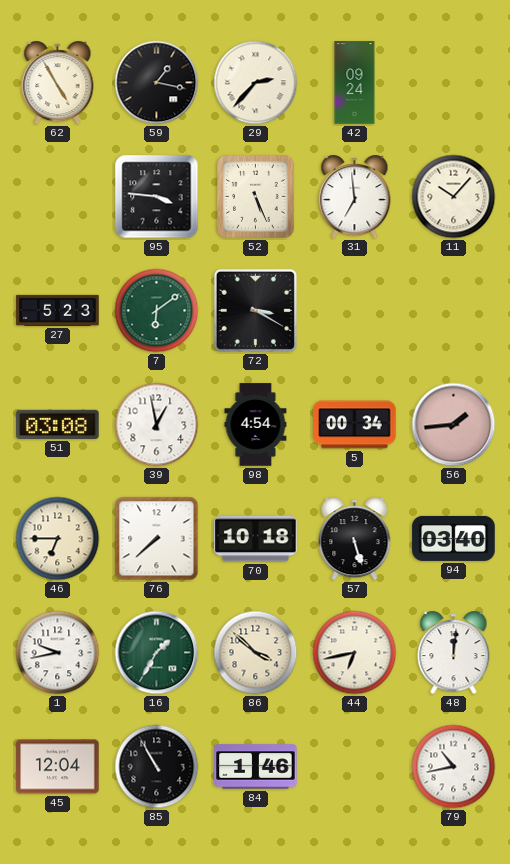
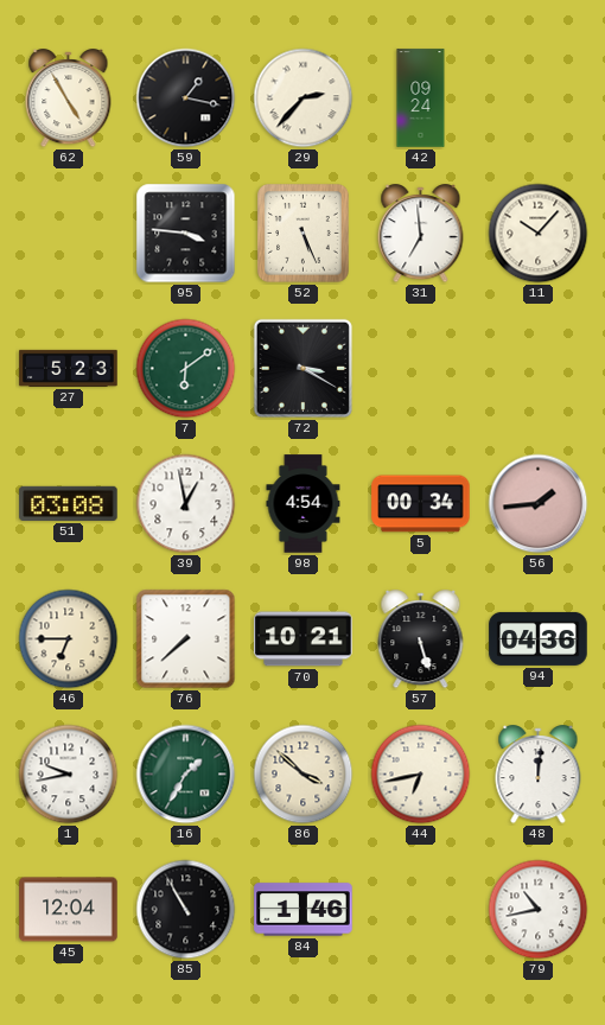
70: 10:18 -> 10:21
94: 03:40 -> 04:36
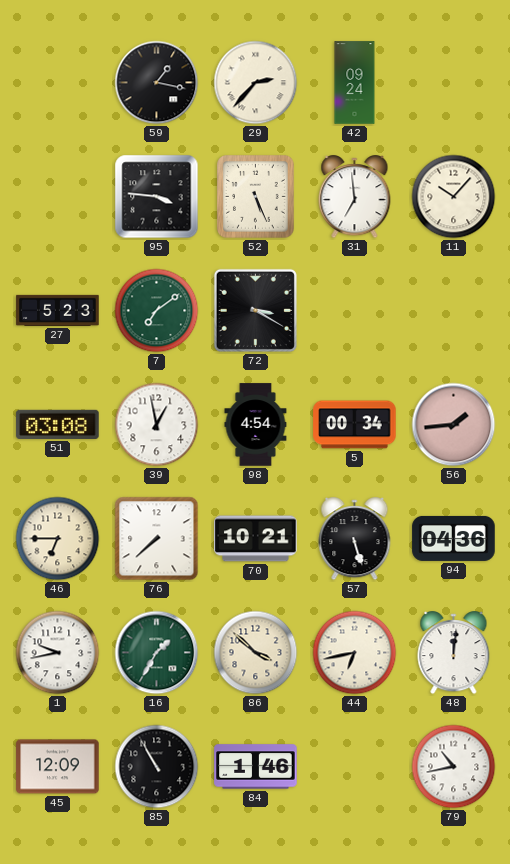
62: 4:55 -> none
7: 6:09 -> 7:09
45: 12:04 -> 12:09
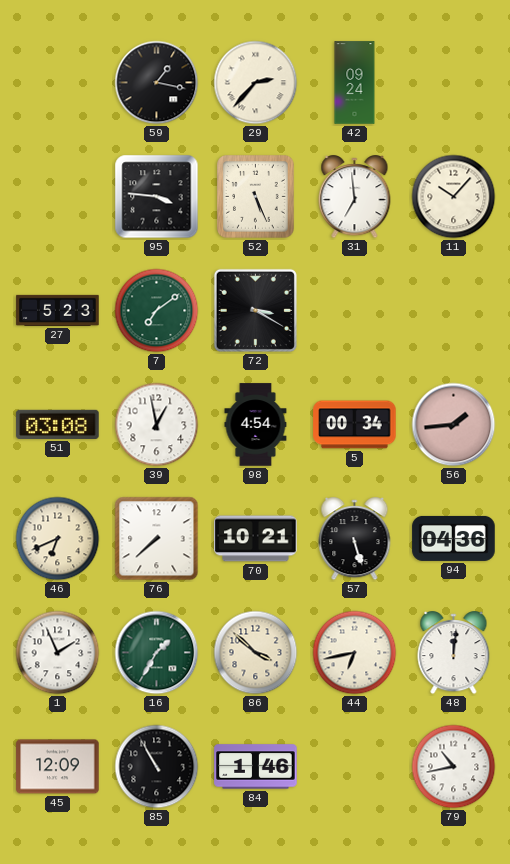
46: 6:45 -> 6:41
1: 9:43 -> 1:56
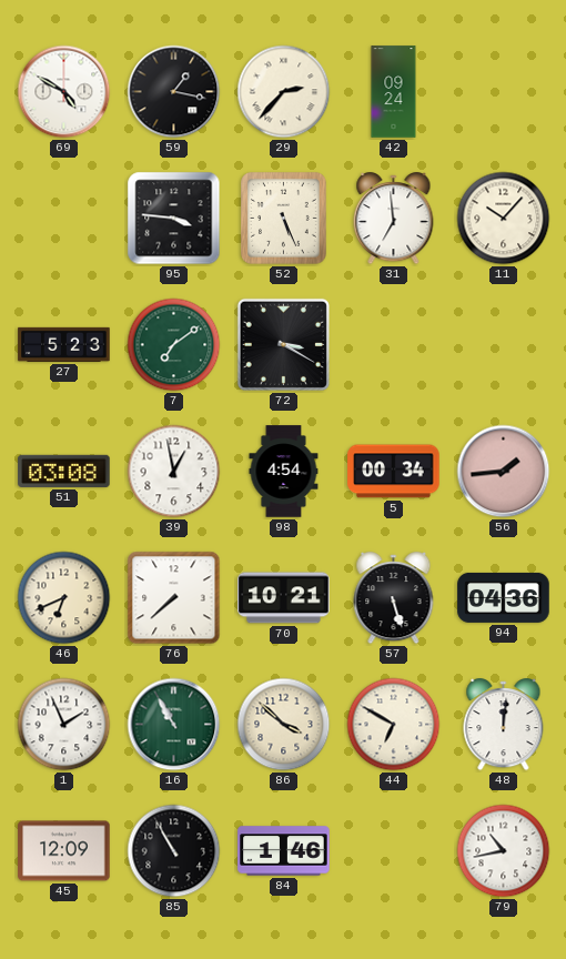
69: none -> 4:50
16: 1:35 -> 10:55
44: 6:43 -> 6:50
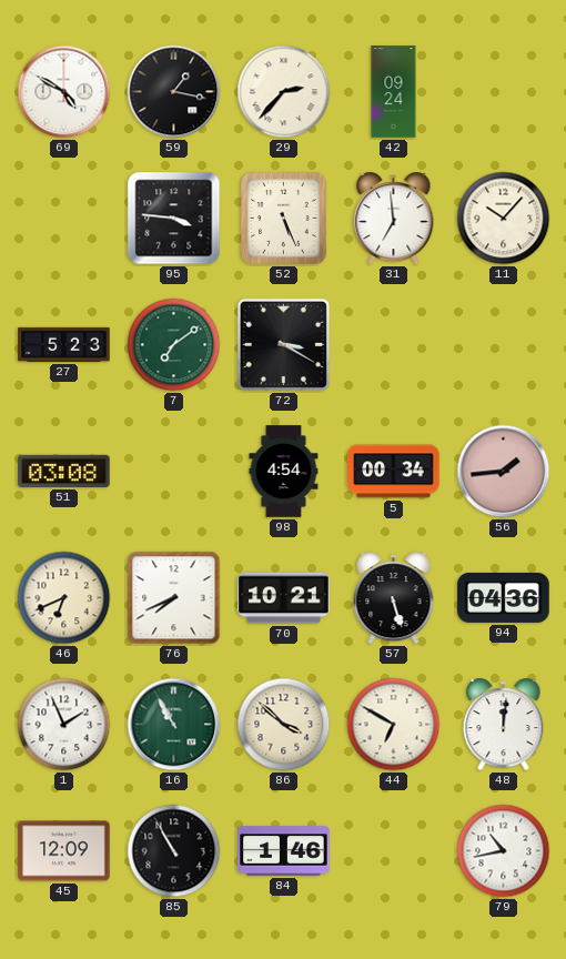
39: 12:58 -> none
76: 7:38 -> 7:41
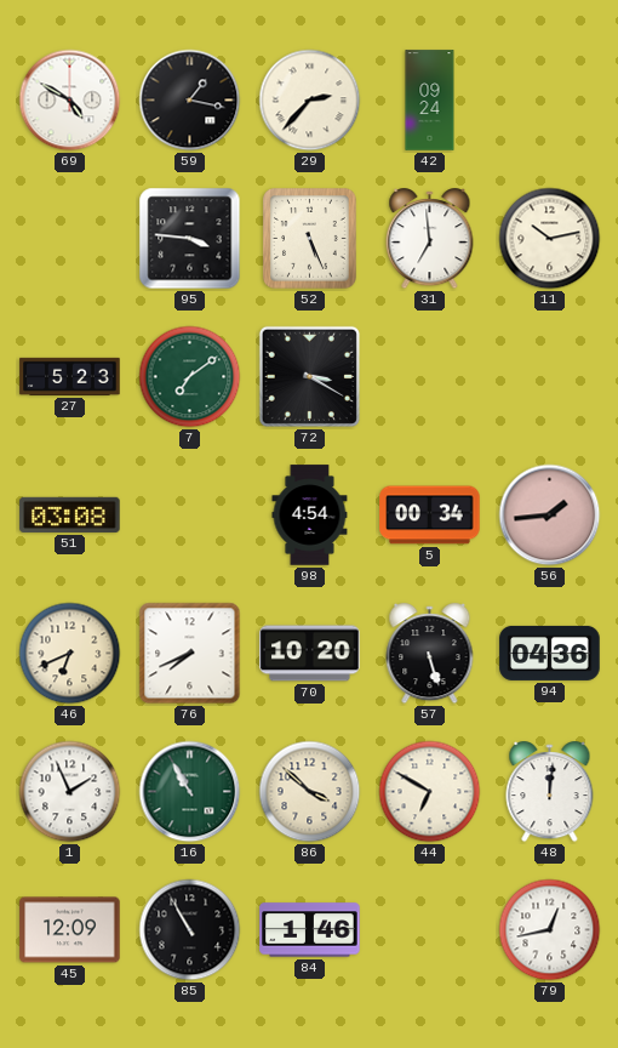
11: 10:07 -> 10:13
70: 10:21 -> 10:20
79: 10:43 -> 12:43
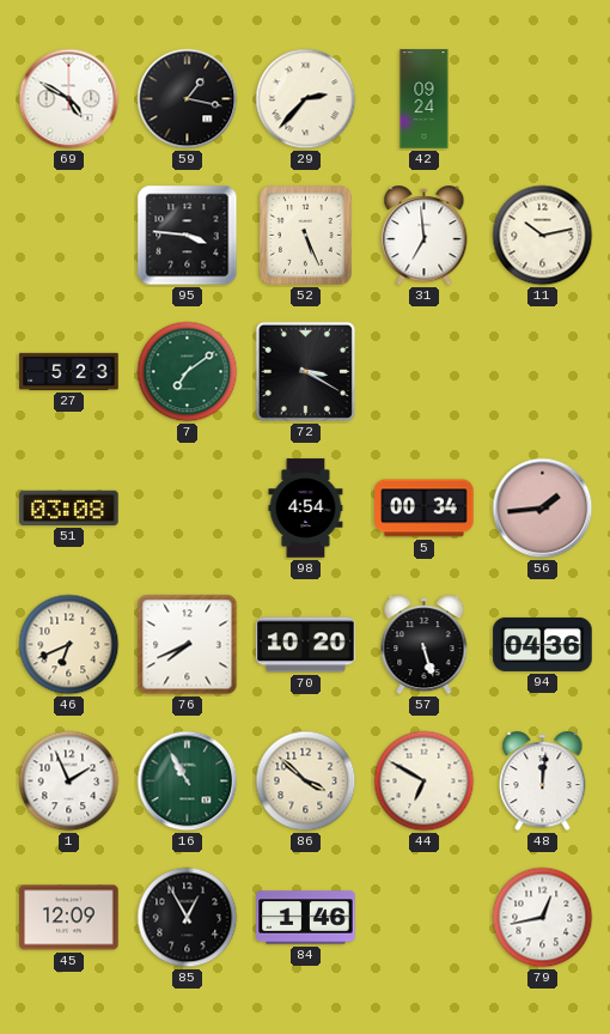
85: 10:55 -> 12:55
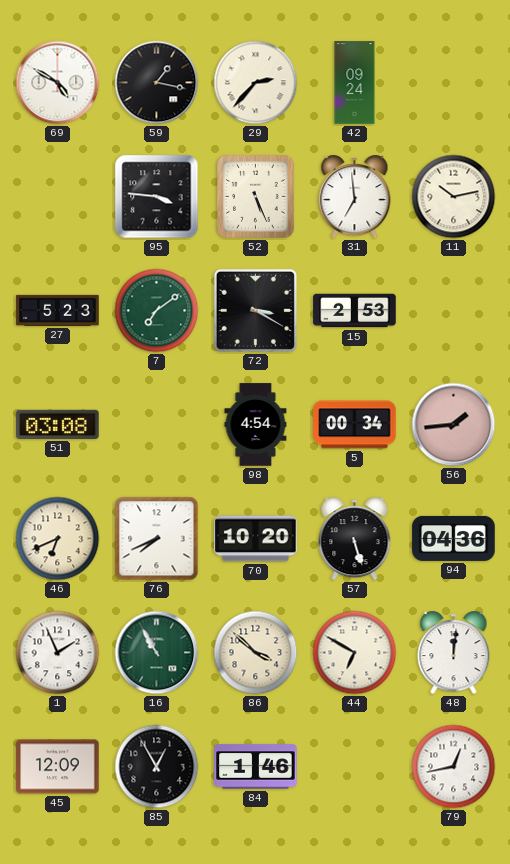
15: none -> 2:53
